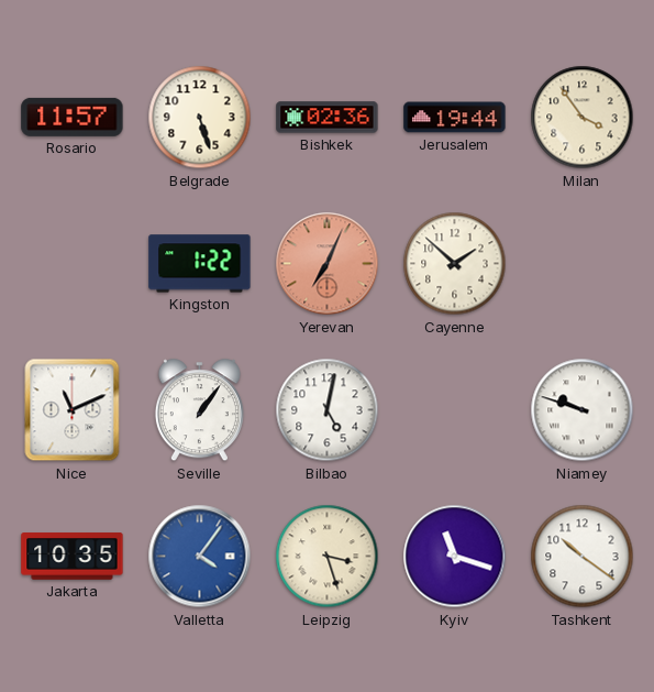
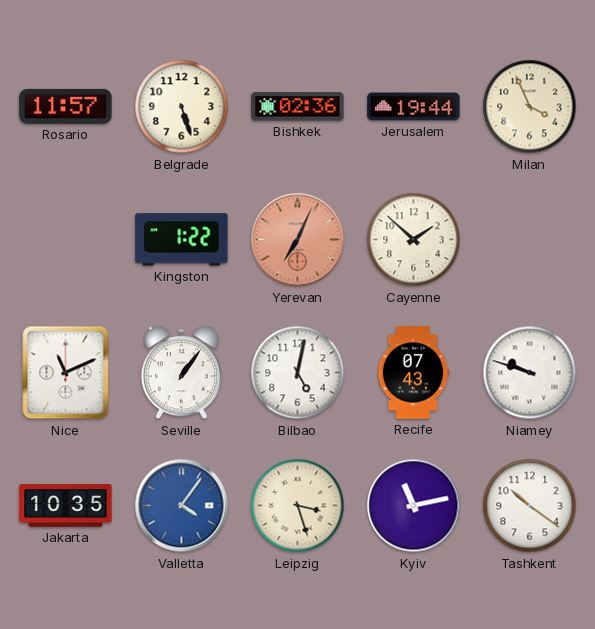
Milan: 3:54 -> 3:56
Recife: none -> 07:43
Kyiv: 11:18 -> 11:13
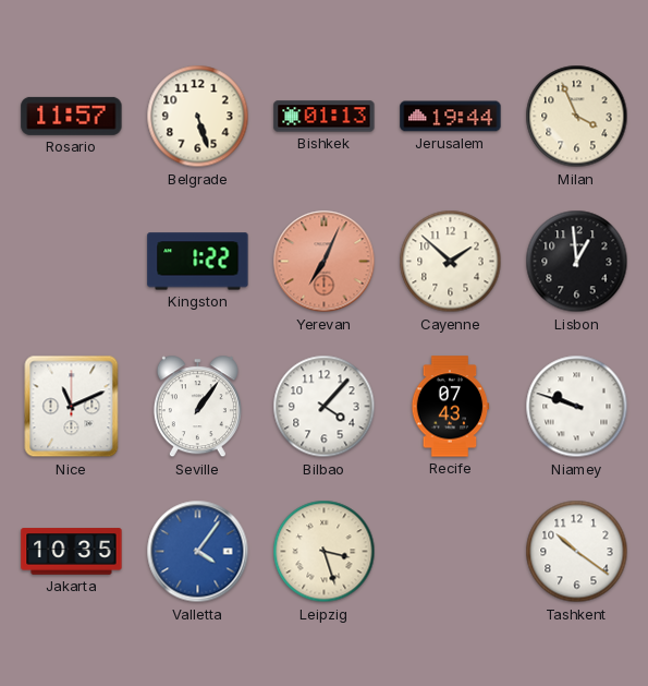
Bishkek: 02:36 -> 01:13
Lisbon: none -> 12:59
Bilbao: 5:02 -> 4:07
Kyiv: 11:13 -> none
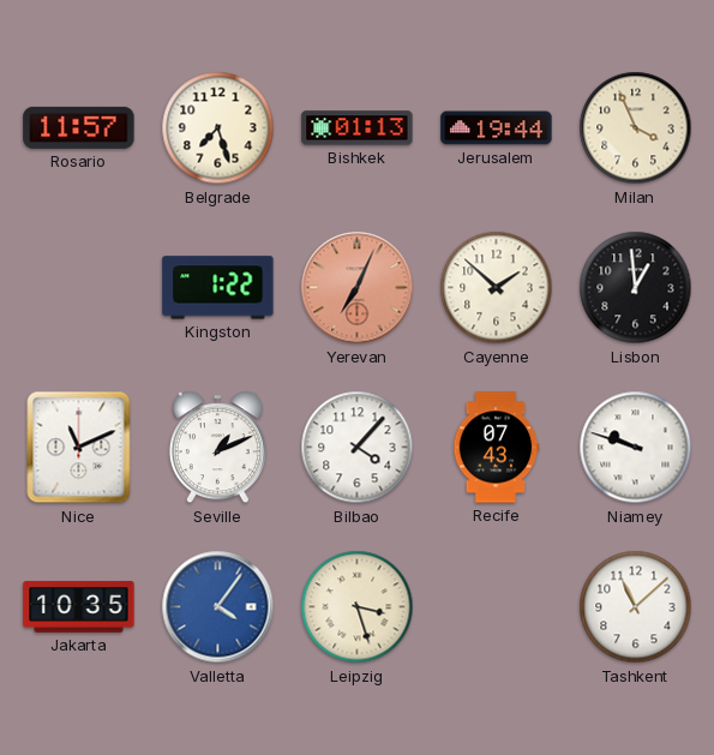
Belgrade: 5:27 -> 7:27
Seville: 1:06 -> 1:11
Tashkent: 10:21 -> 11:08
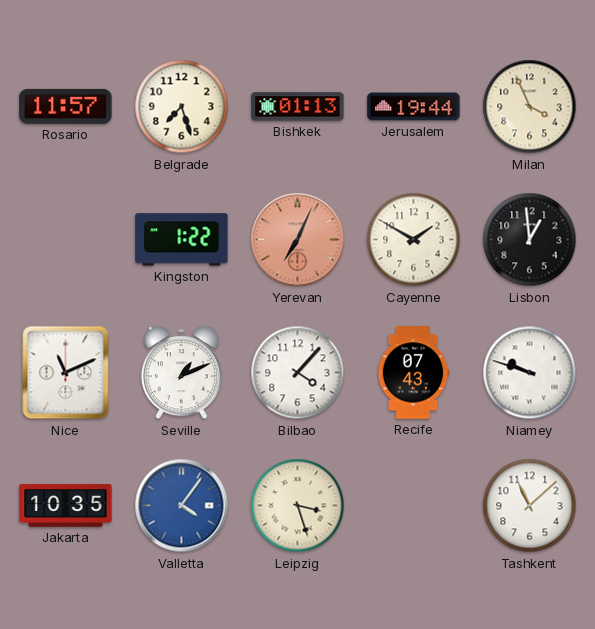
Cayenne: 1:52 -> 1:50
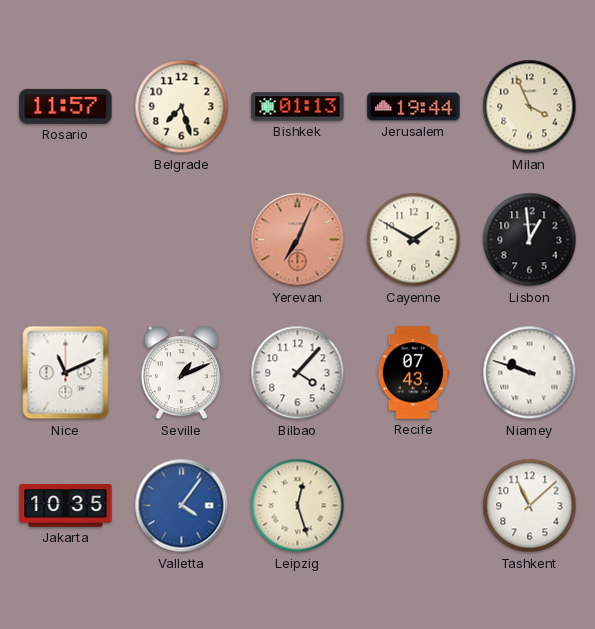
Kingston: 1:22 -> none
Leipzig: 3:27 -> 12:27
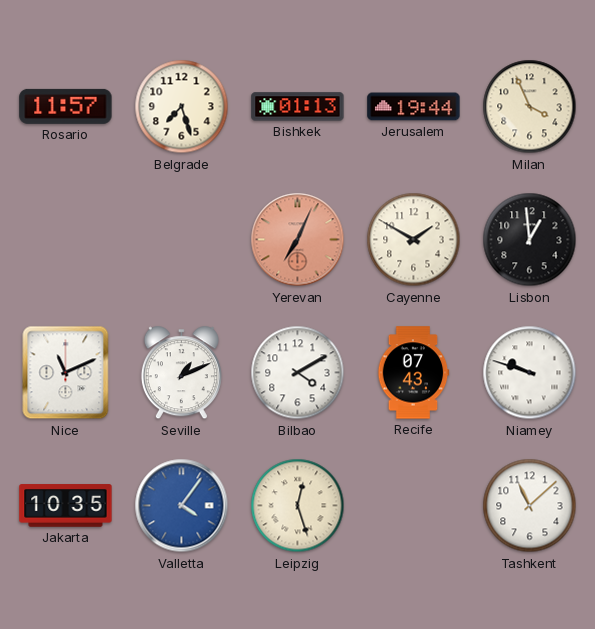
Bilbao: 4:07 -> 4:10
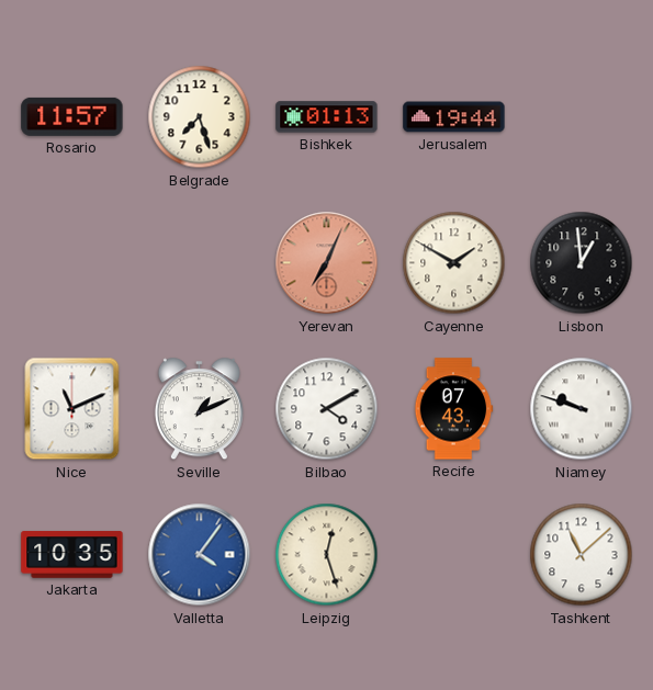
Milan: 3:56 -> none
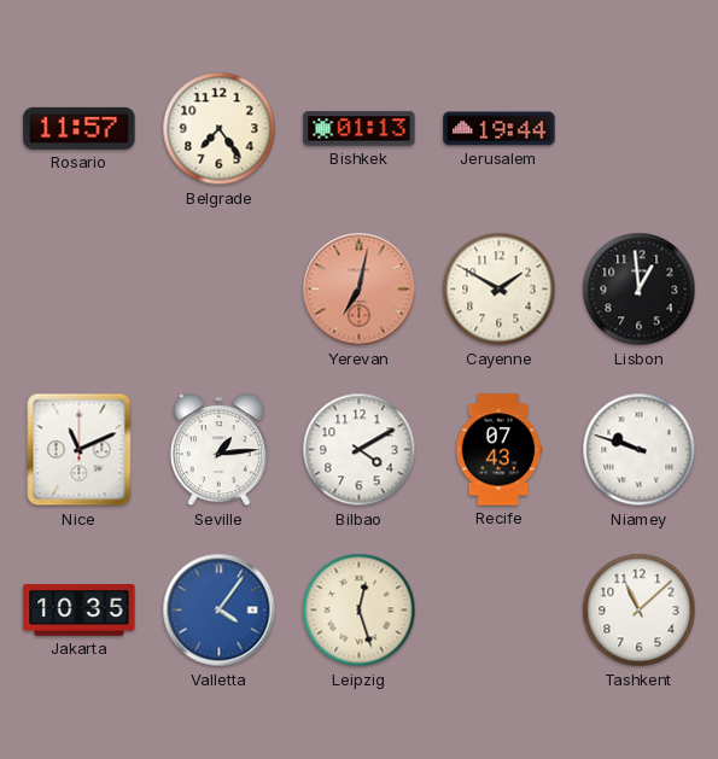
Belgrade: 7:27 -> 7:24
Yerevan: 7:04 -> 7:02
Seville: 1:11 -> 1:14
